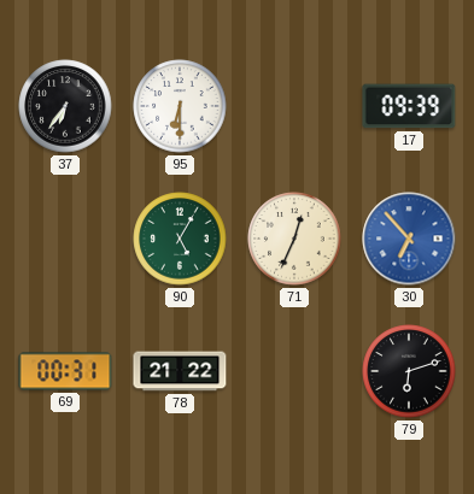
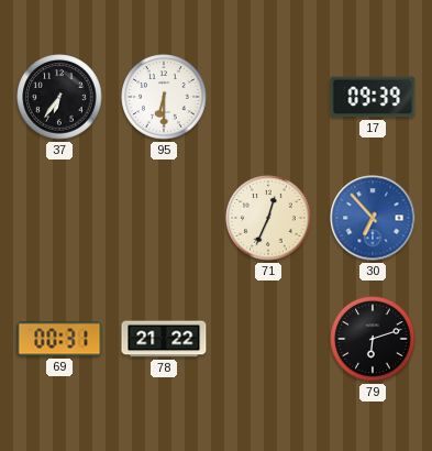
90: 5:05 -> none
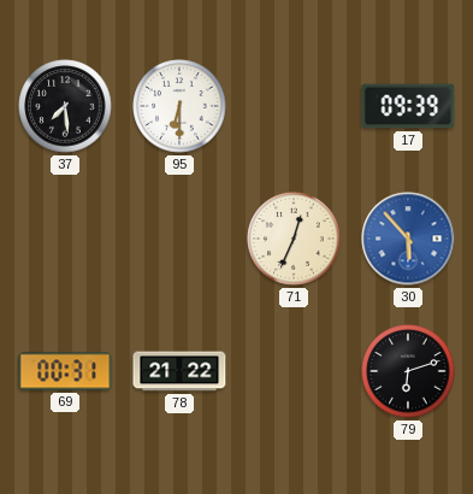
37: 6:36 -> 7:29
30: 6:53 -> 5:53
